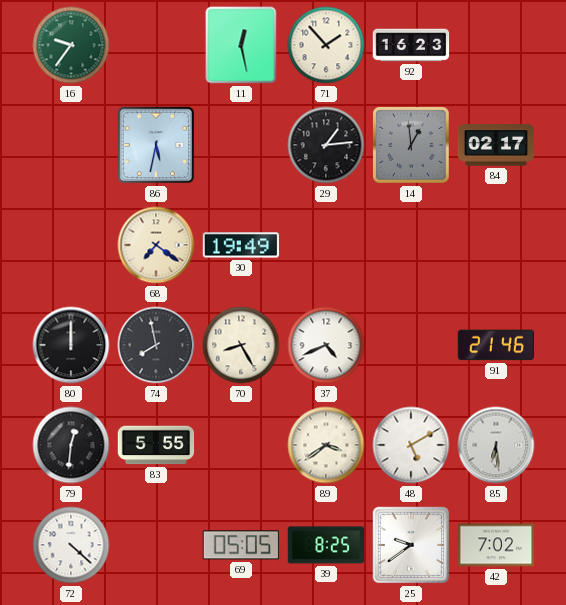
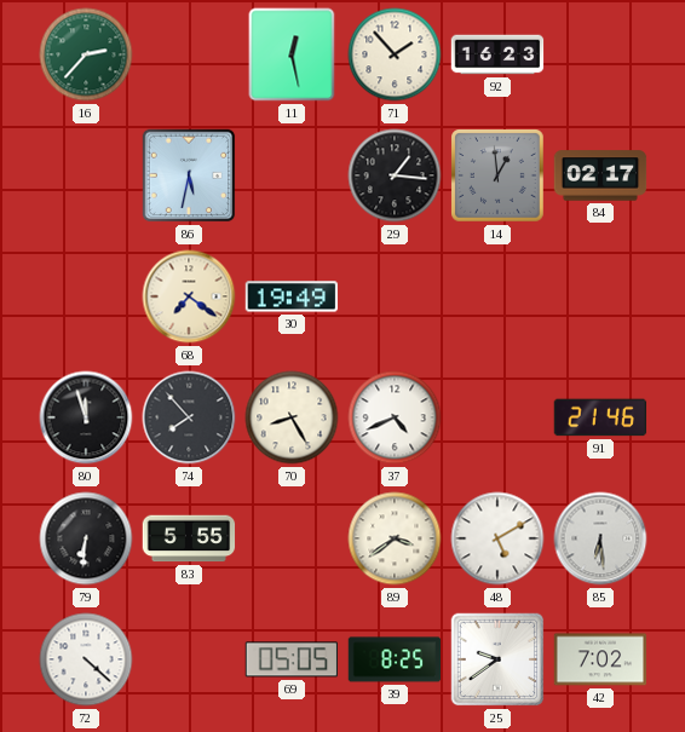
16: 9:36 -> 2:37
29: 1:14 -> 1:16
80: 12:00 -> 11:57
74: 7:58 -> 7:53
79: 12:31 -> 6:31
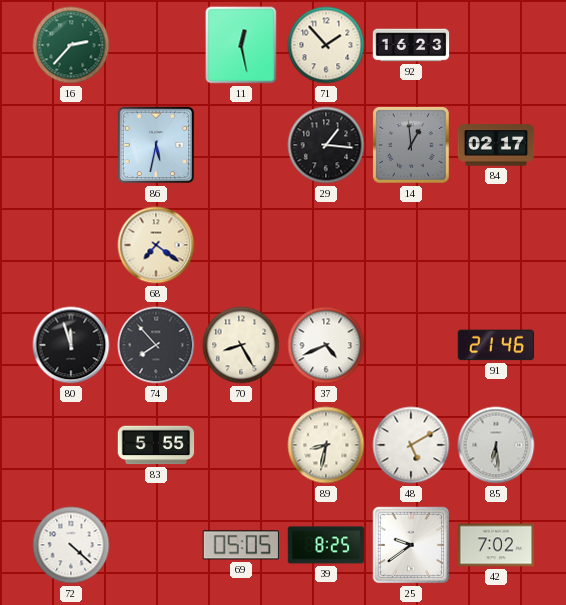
30: 19:49 -> none
79: 6:31 -> none
89: 3:39 -> 8:32
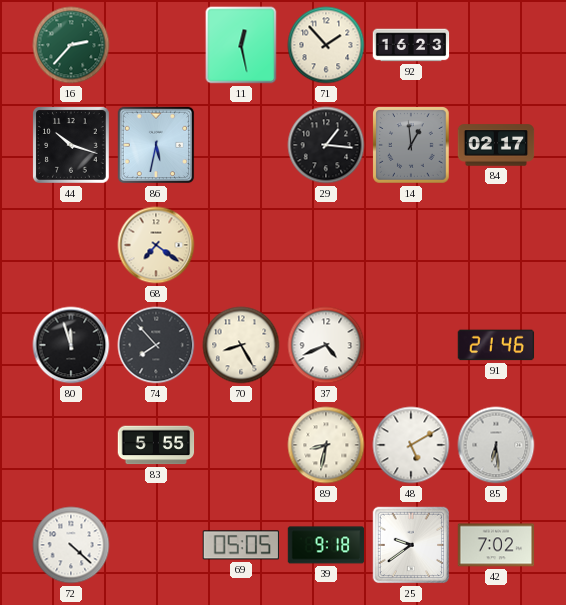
44: none -> 10:18
39: 8:25 -> 9:18
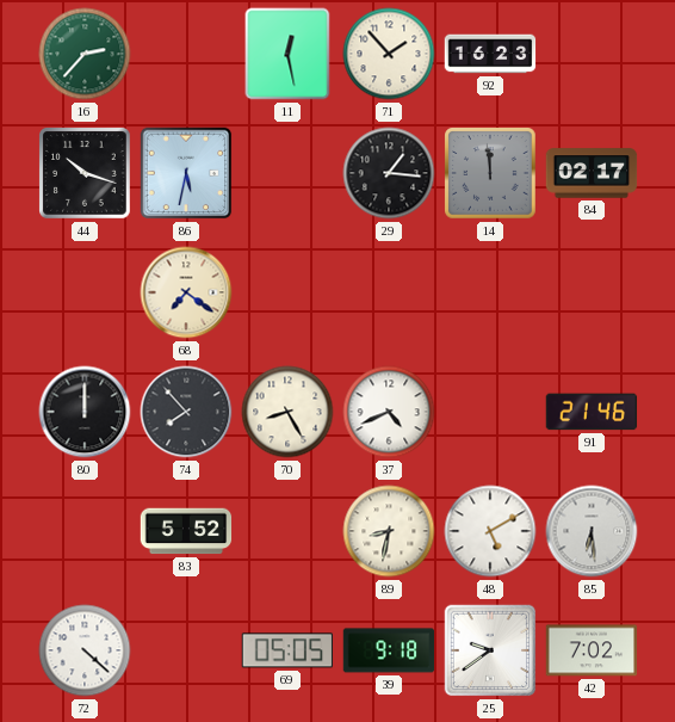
14: 12:59 -> 11:59
80: 11:57 -> 12:00
83: 5:55 -> 5:52
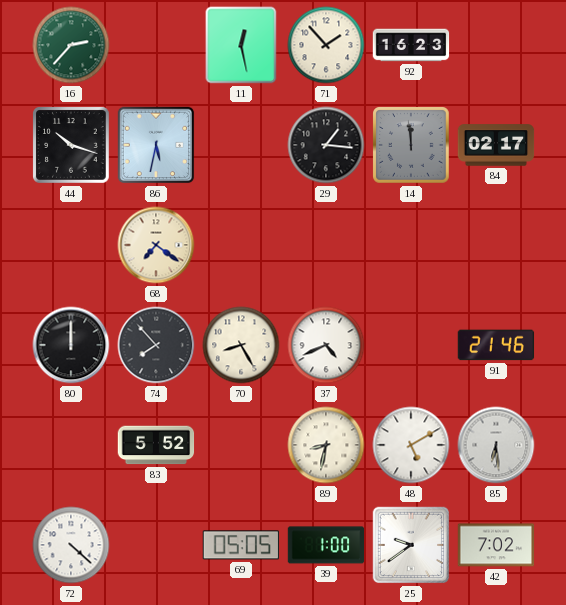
39: 9:18 -> 1:00
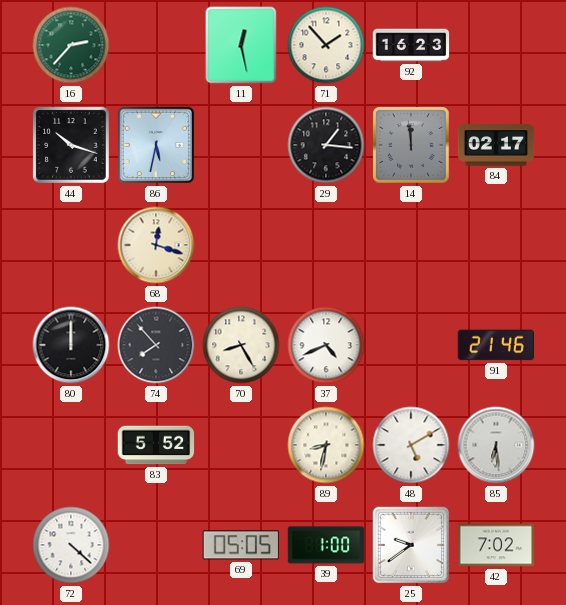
68: 7:21 -> 12:18
